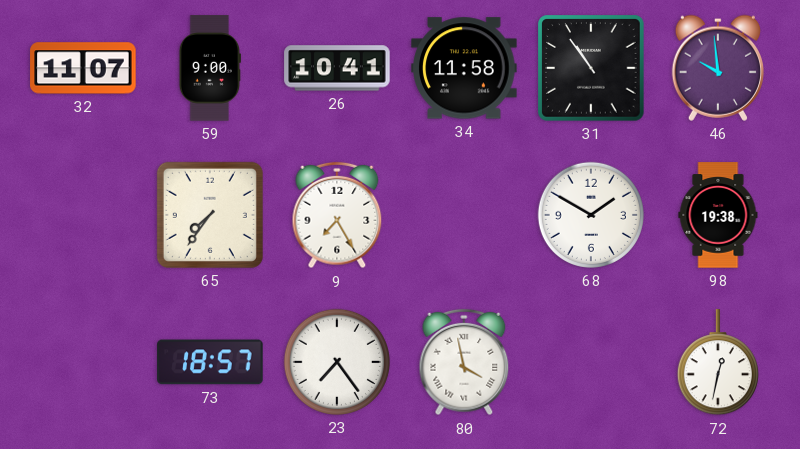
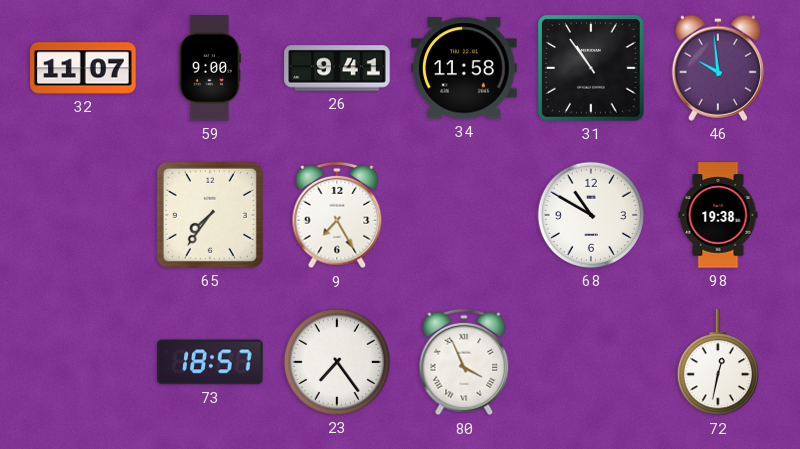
26: 10:41 -> 9:41
68: 1:50 -> 10:50
80: 3:58 -> 3:56
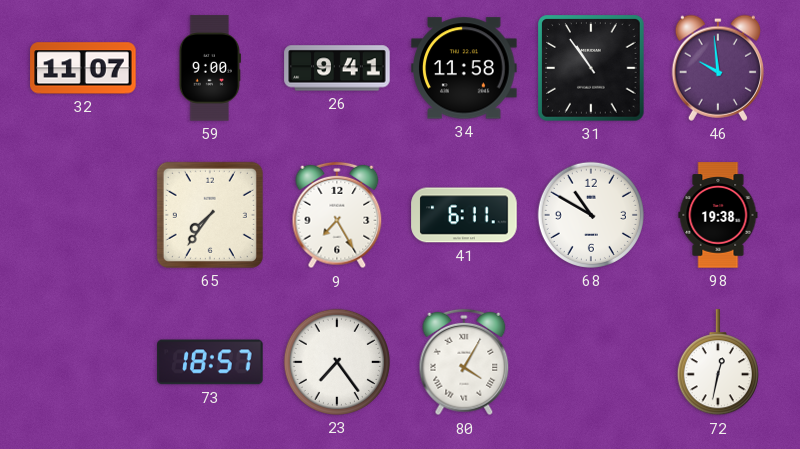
41: none -> 6:11
80: 3:56 -> 4:05
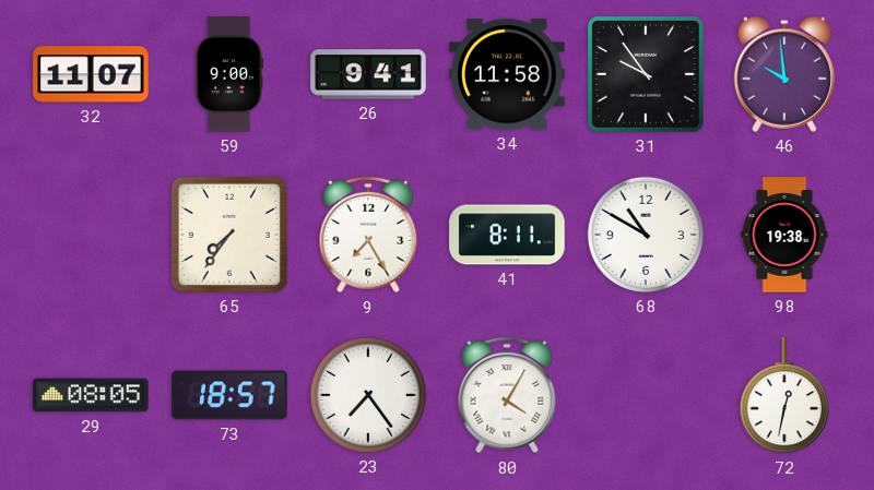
31: 10:54 -> 9:54
41: 6:11 -> 8:11
29: none -> 08:05
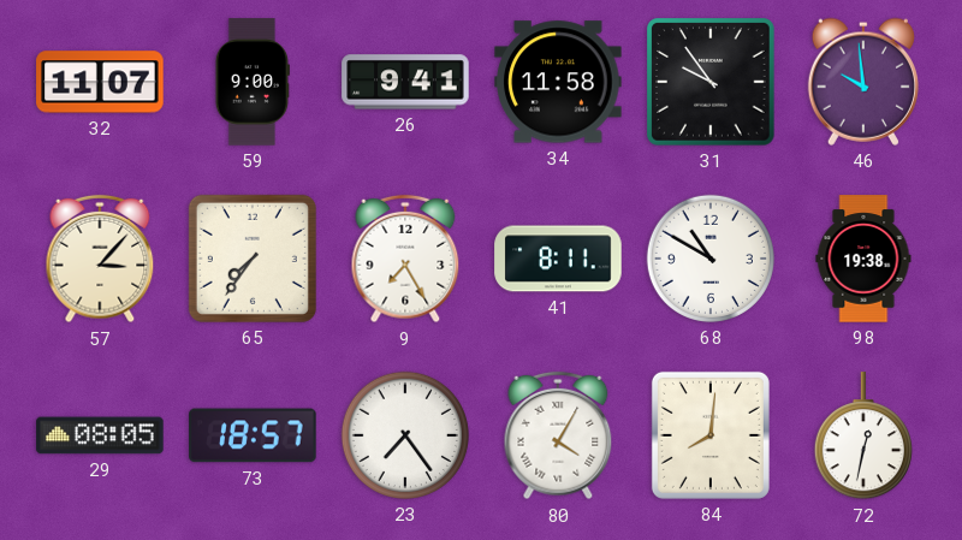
57: none -> 3:07
84: none -> 8:01
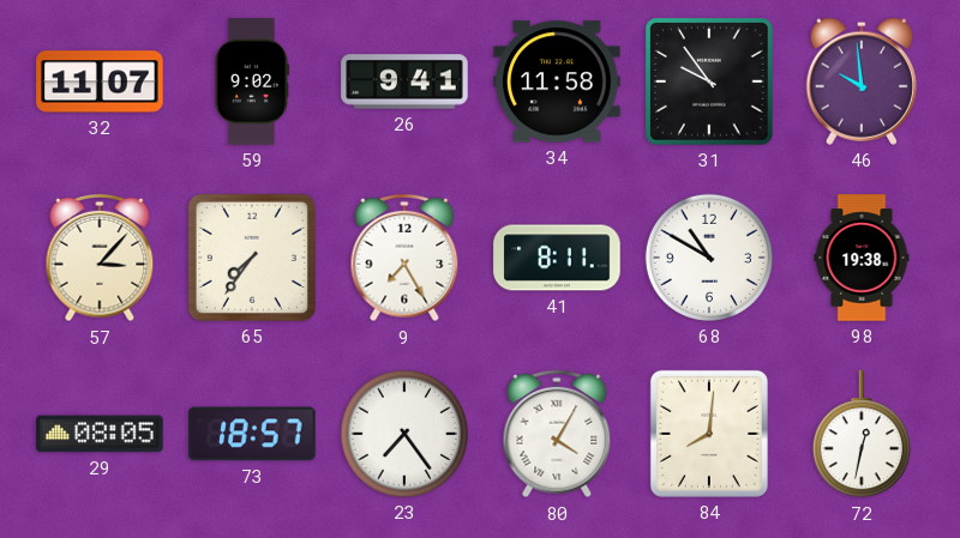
59: 9:00 -> 9:02
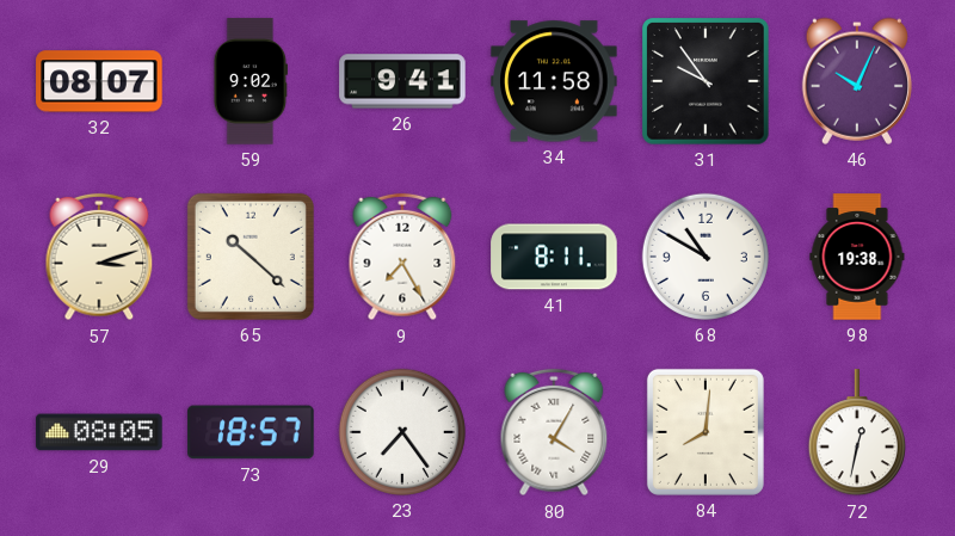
32: 11:07 -> 08:07
46: 9:59 -> 10:04
57: 3:07 -> 3:12
65: 7:36 -> 10:22
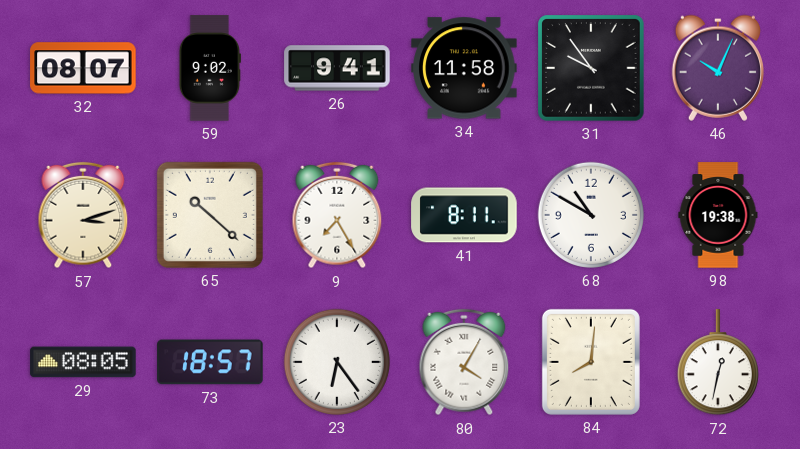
23: 7:24 -> 6:24
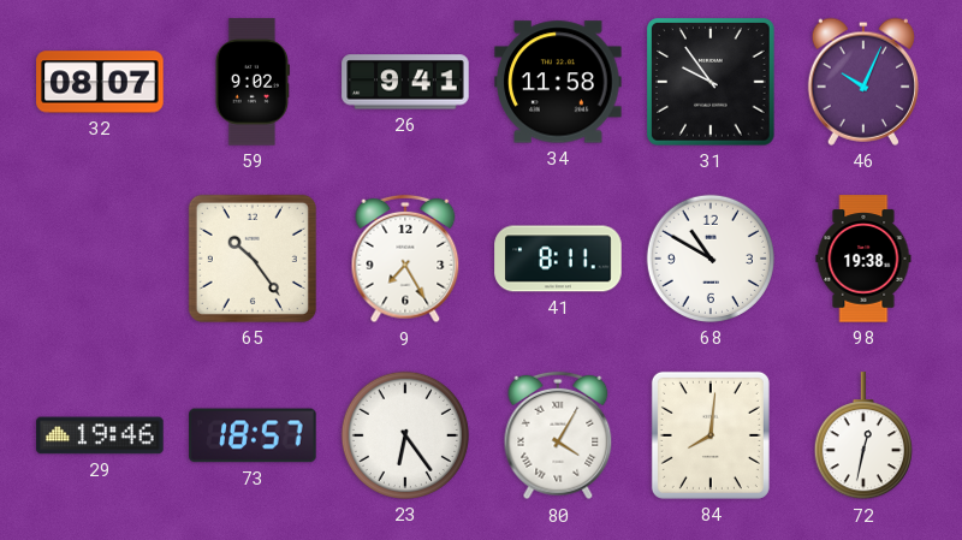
57: 3:12 -> none
65: 10:22 -> 10:24
29: 08:05 -> 19:46
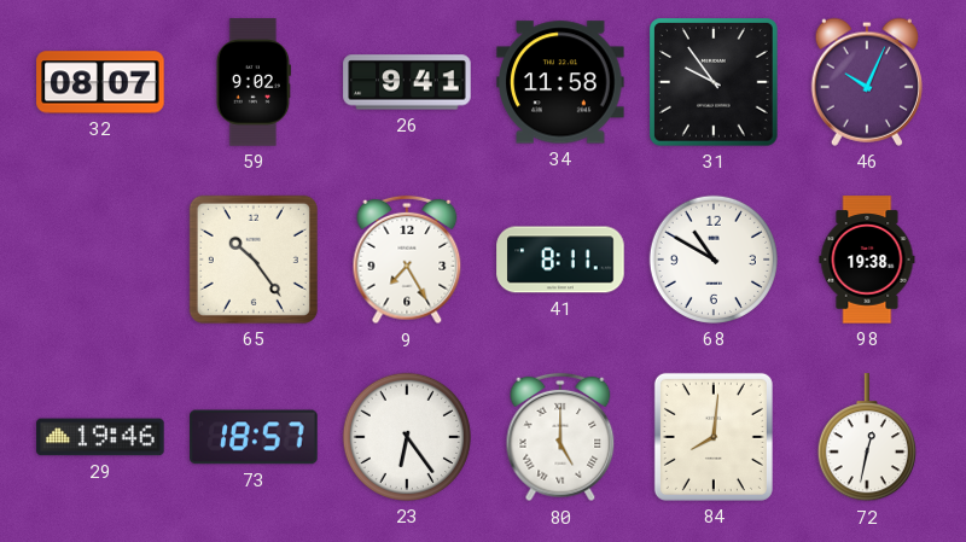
80: 4:05 -> 5:00
